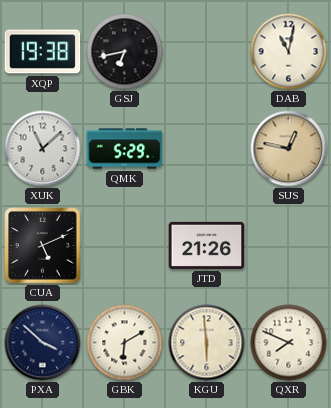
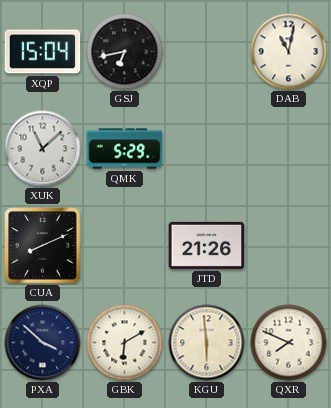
XQP: 19:38 -> 15:04
SUS: 12:47 -> none
CUA: 5:11 -> 8:11
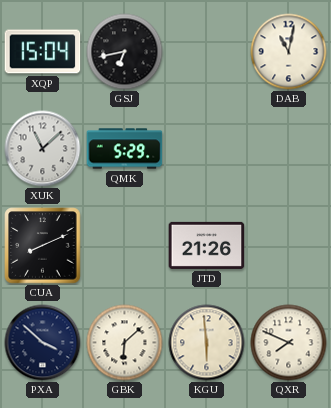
GBK: 6:10 -> 6:08
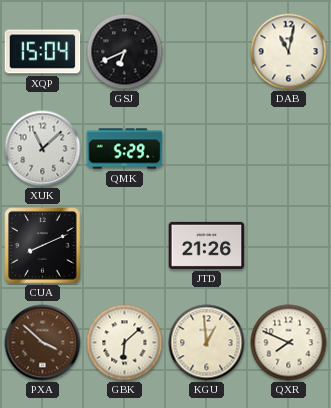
GSJ: 6:43 -> 6:41
PXA dial: navy -> brown
KGU: 5:59 -> 12:59
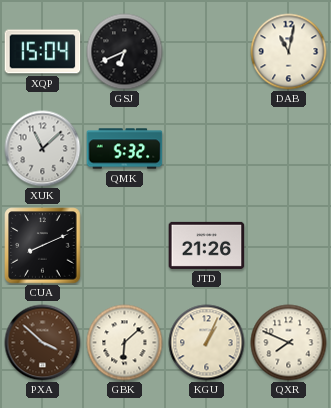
QMK: 5:29 -> 5:32
KGU: 12:59 -> 1:04
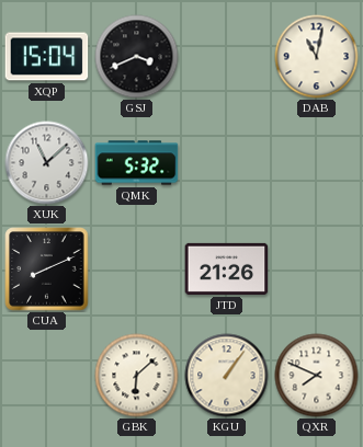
GSJ: 6:41 -> 3:41
PXA: 3:52 -> none
KGU: 1:04 -> 1:06
